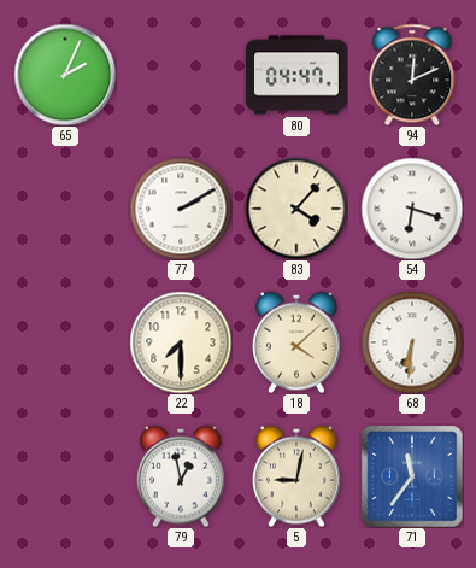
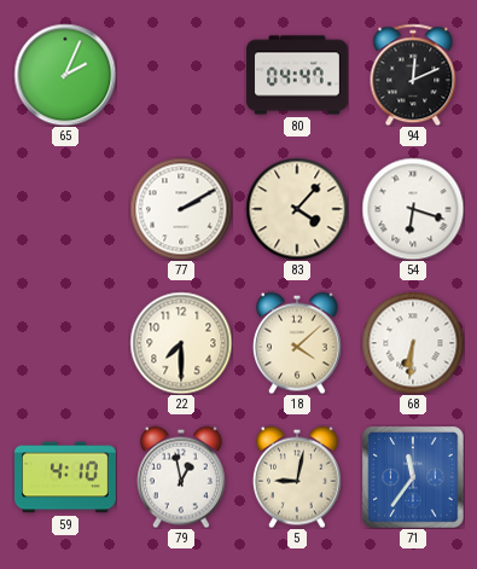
59: none -> 4:10
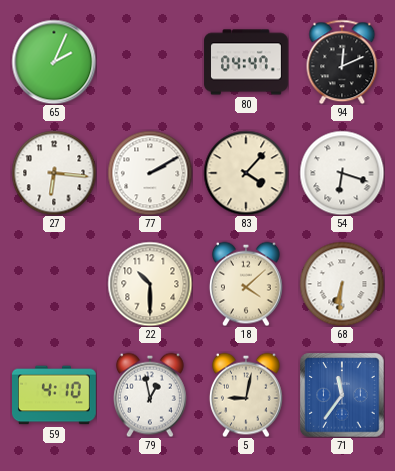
27: none -> 6:16
22: 7:30 -> 10:30
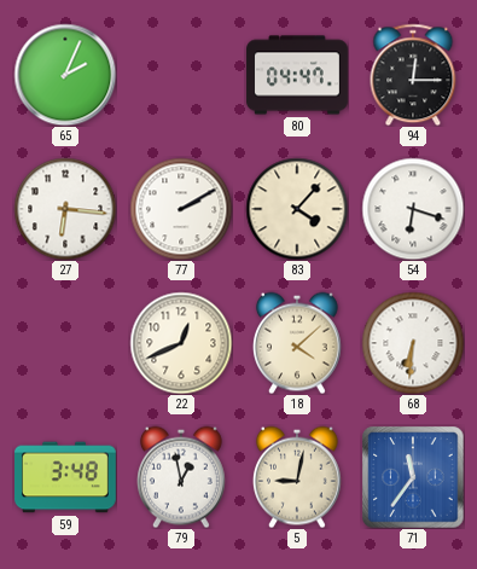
94: 12:11 -> 12:15
22: 10:30 -> 12:41
59: 4:10 -> 3:48
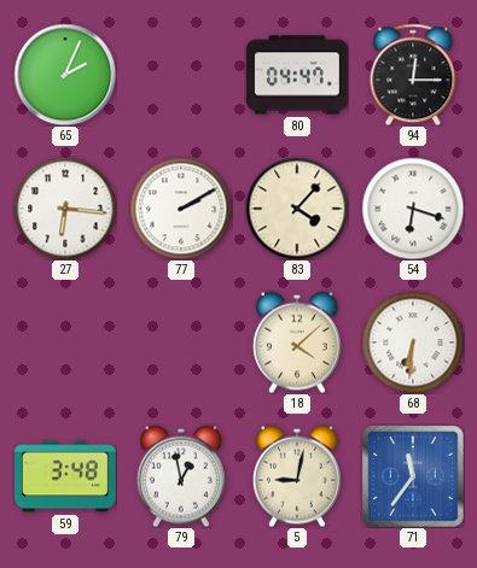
22: 12:41 -> none
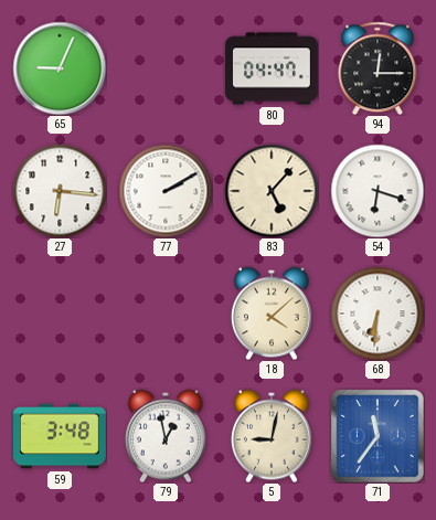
65: 2:04 -> 9:04
83: 4:07 -> 5:07
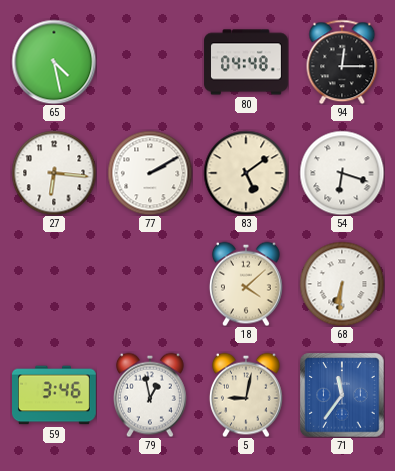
65: 9:04 -> 4:28
80: 04:47 -> 04:48
83: 5:07 -> 5:09
59: 3:48 -> 3:46
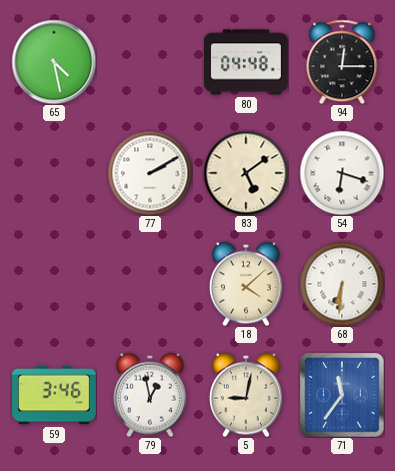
27: 6:16 -> none
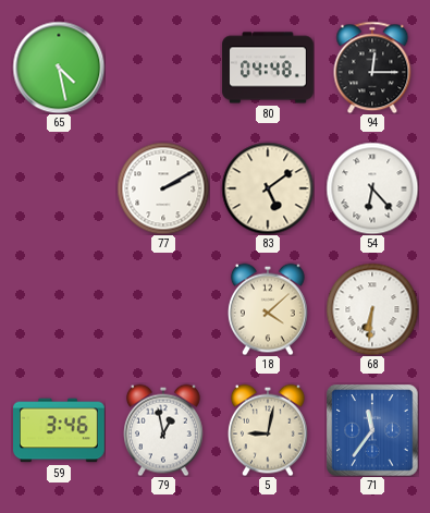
54: 6:18 -> 6:23
